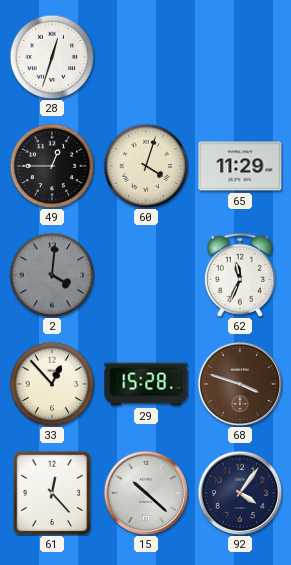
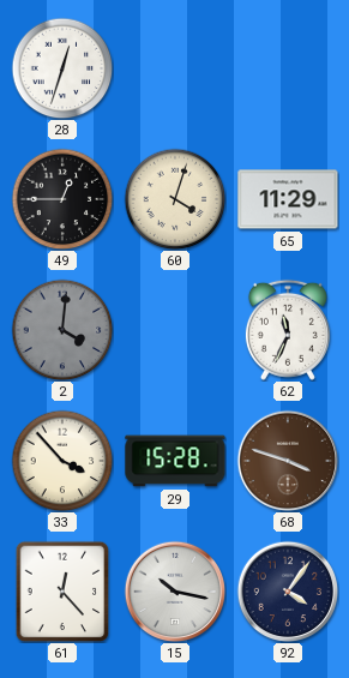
33: 12:53 -> 3:53
15: 10:22 -> 10:17
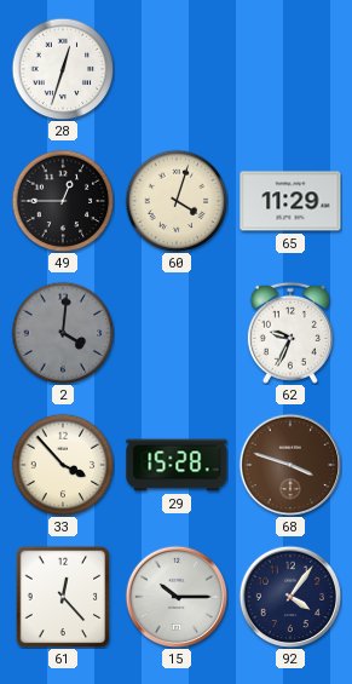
62: 11:34 -> 9:34
15: 10:17 -> 10:15
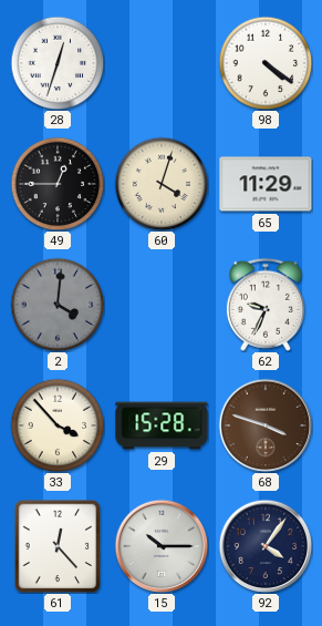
98: none -> 4:21
